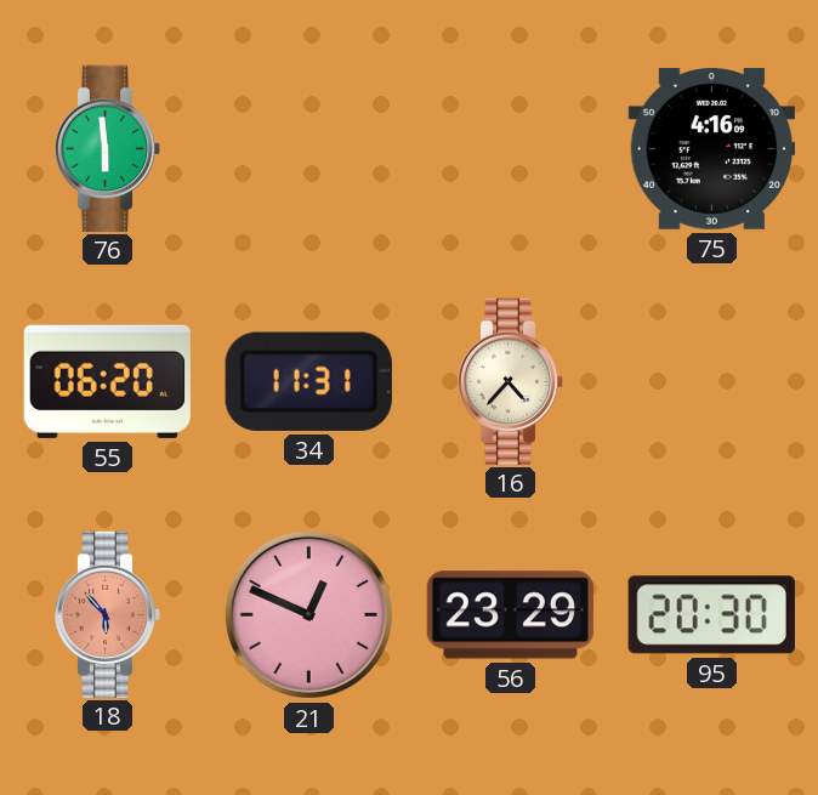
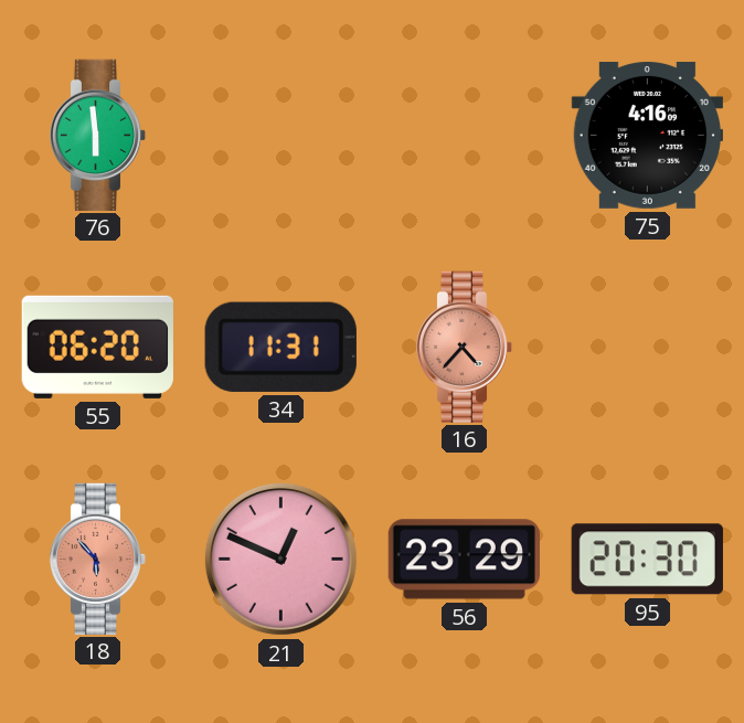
16 dial: cream -> salmon
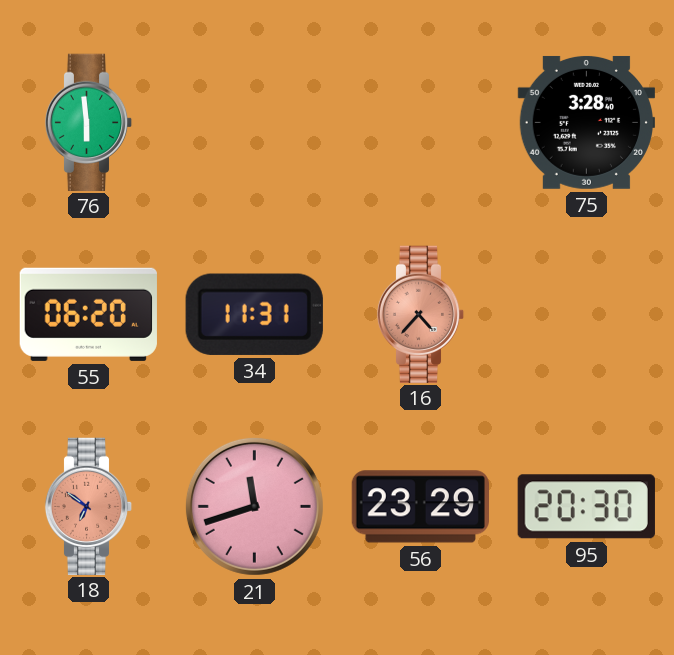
75: 4:16 -> 3:28
18: 5:53 -> 6:51
21: 12:49 -> 11:42
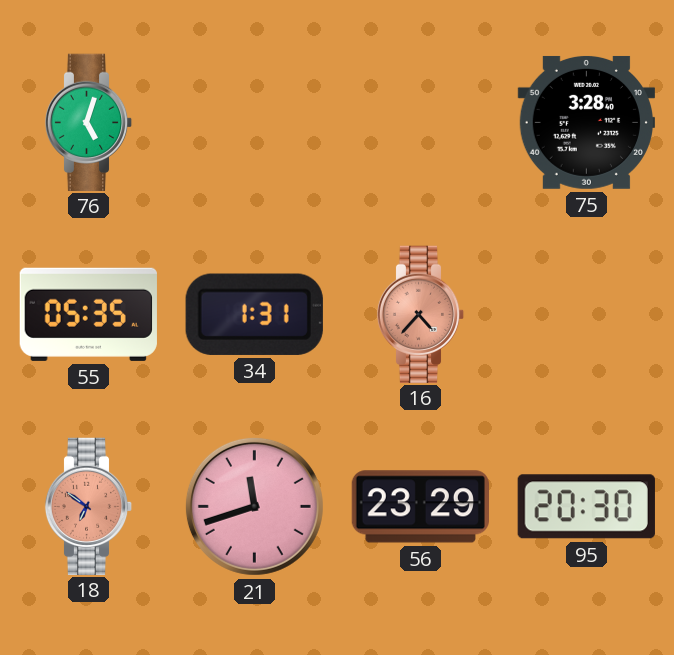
76: 5:59 -> 5:03
55: 06:20 -> 05:35
34: 11:31 -> 1:31
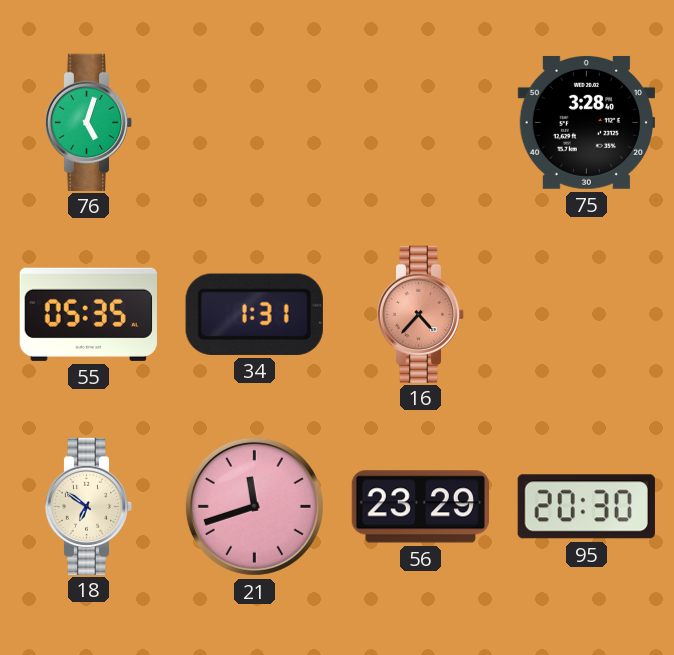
18 dial: salmon -> cream
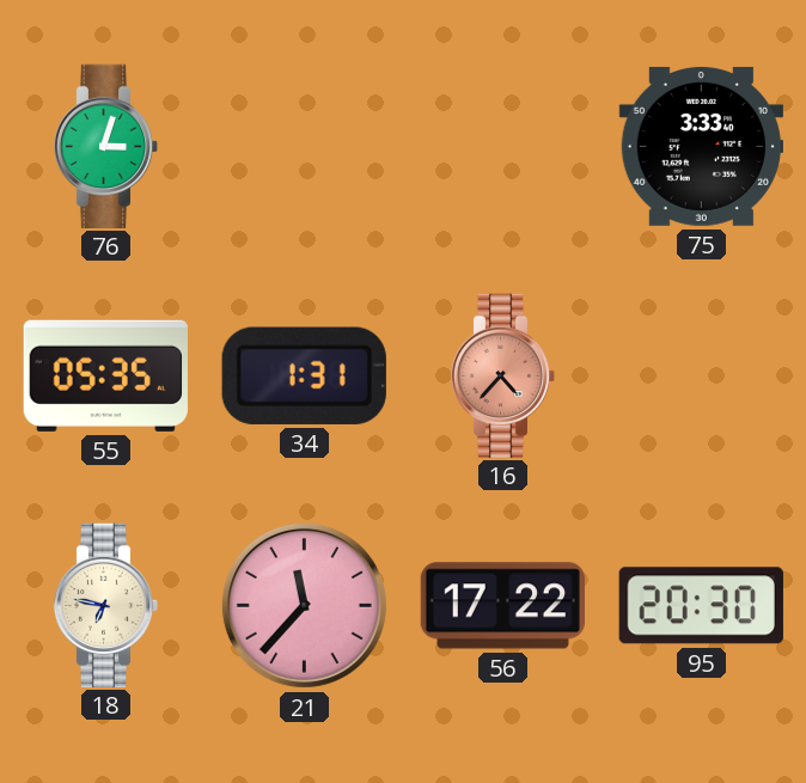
76: 5:03 -> 3:03
75: 3:28 -> 3:33
18: 6:51 -> 6:47
21: 11:42 -> 11:37
56: 23:29 -> 17:22
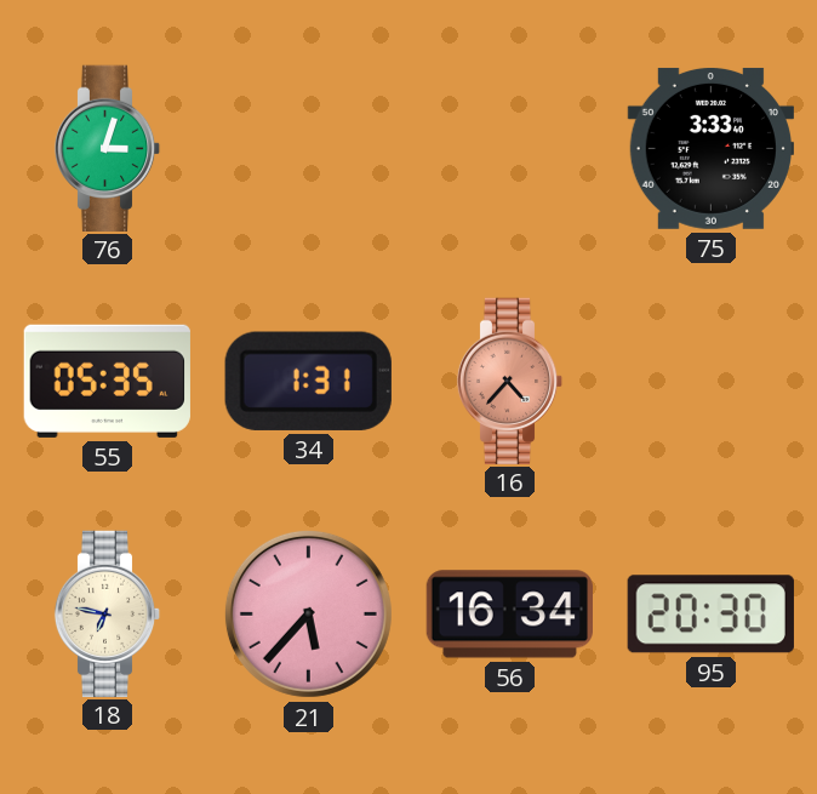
21: 11:37 -> 5:37
56: 17:22 -> 16:34
